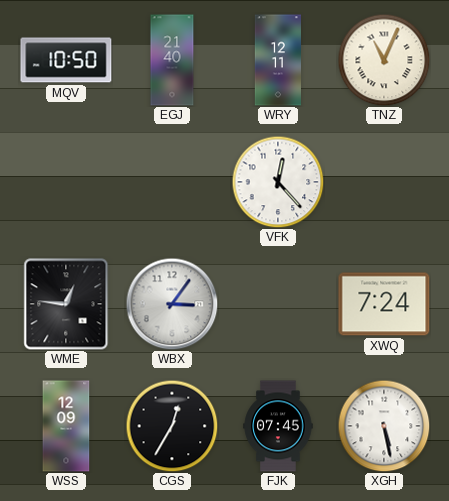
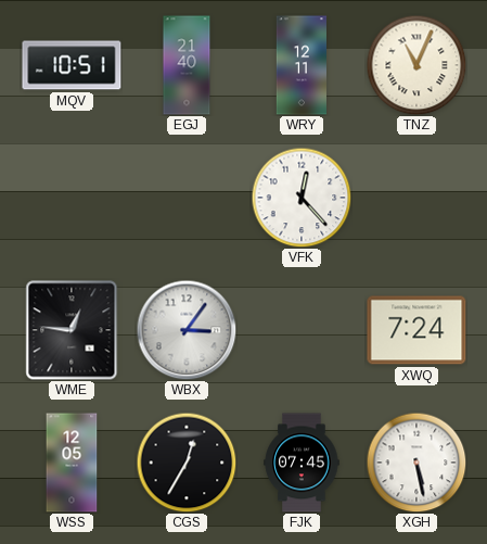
MQV: 10:50 -> 10:51
WSS: 12:09 -> 12:05
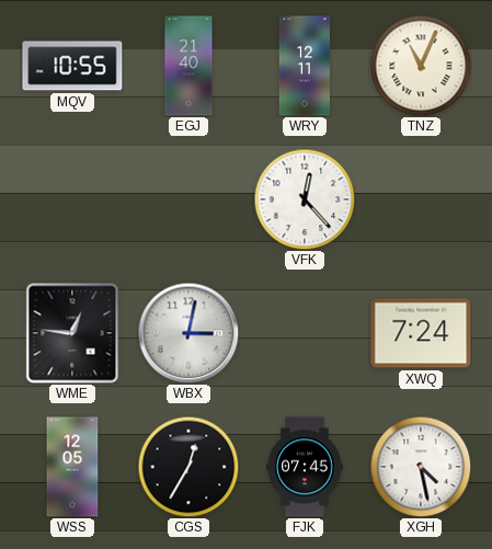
MQV: 10:51 -> 10:55
WBX: 3:06 -> 3:02
XGH: 5:28 -> 4:28
